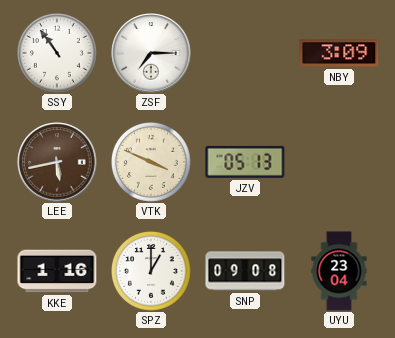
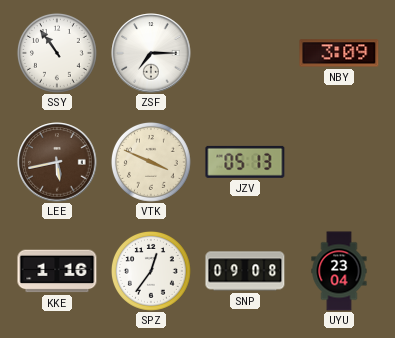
SPZ: 1:00 -> 12:36
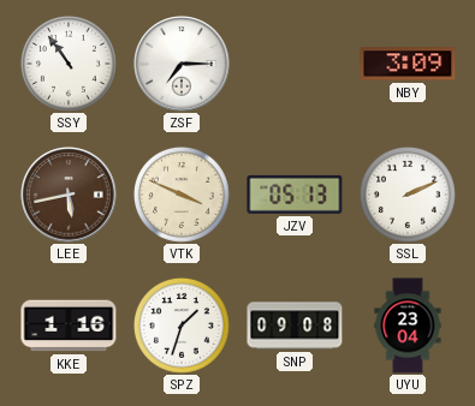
SSL: none -> 2:11
SPZ: 12:36 -> 1:33
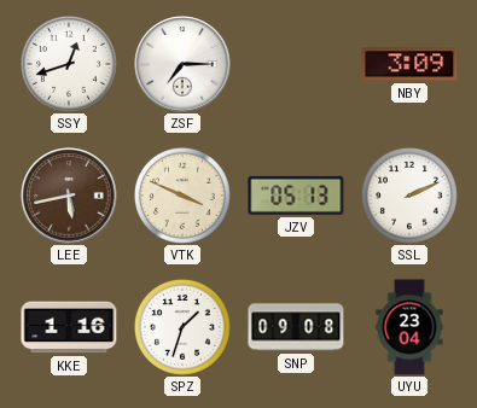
SSY: 10:54 -> 12:42
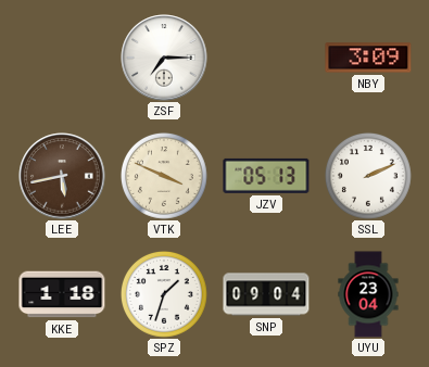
SSY: 12:42 -> none
KKE: 1:16 -> 1:18
SNP: 09:08 -> 09:04
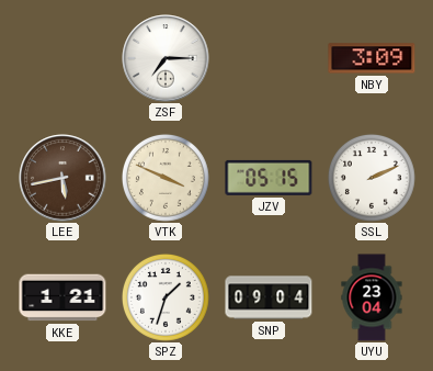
JZV: 05:13 -> 05:15
KKE: 1:18 -> 1:21
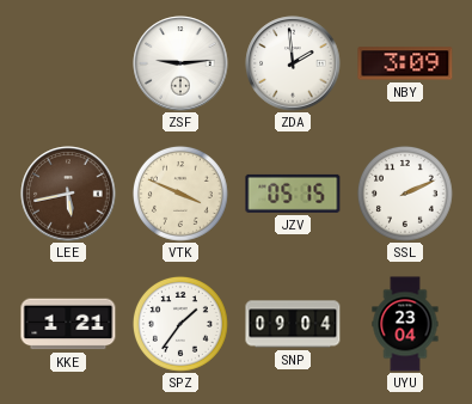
ZSF: 7:15 -> 9:14
ZDA: none -> 1:59
SPZ: 1:33 -> 1:36
